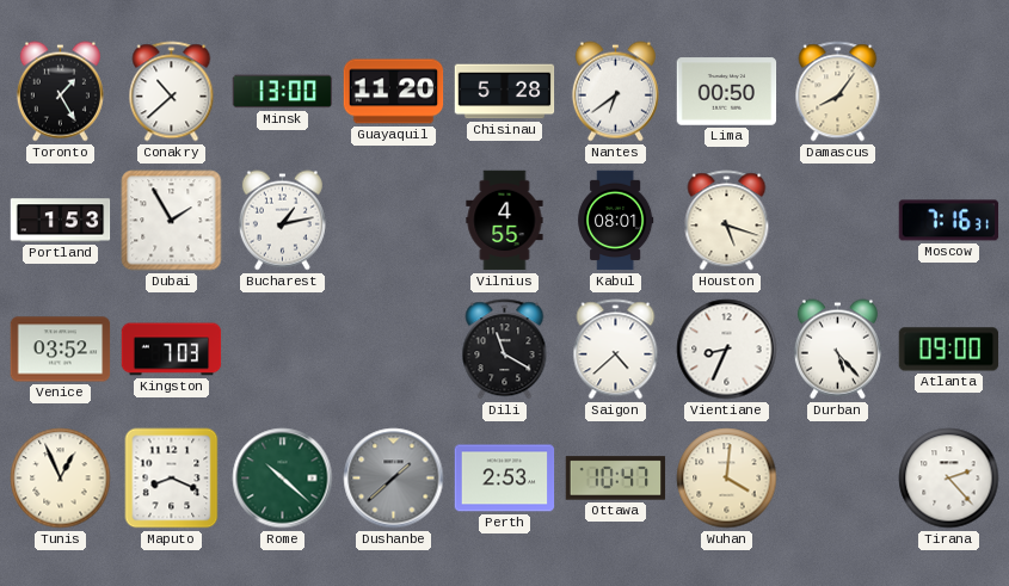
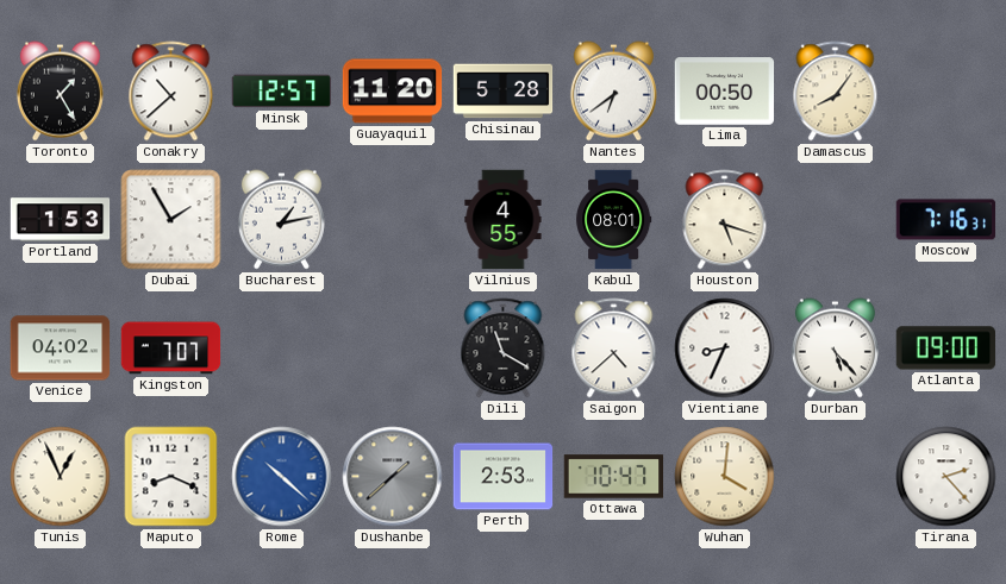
Minsk: 13:00 -> 12:57
Venice: 03:52 -> 04:02
Kingston: 7:03 -> 7:07
Rome dial: green -> blue
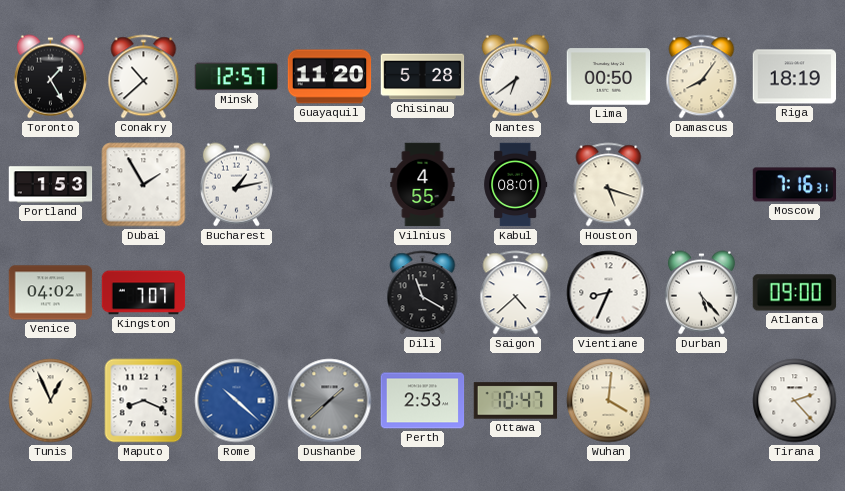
Riga: none -> 18:19
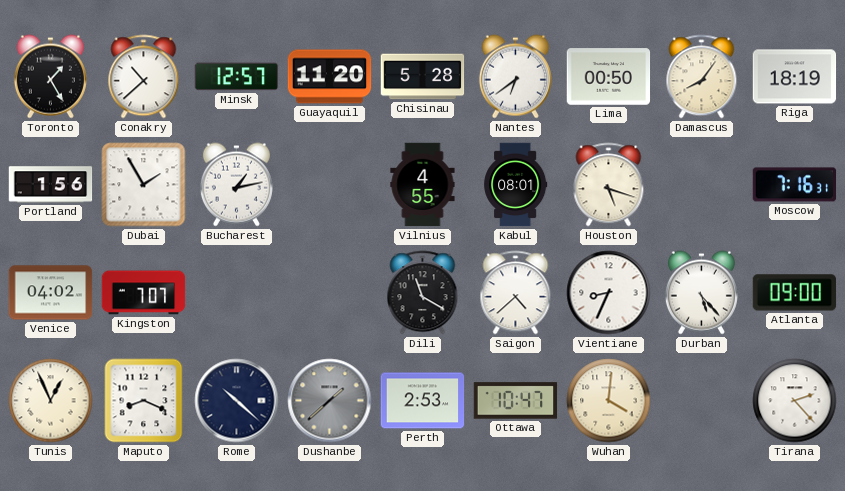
Portland: 1:53 -> 1:56
Rome dial: blue -> navy
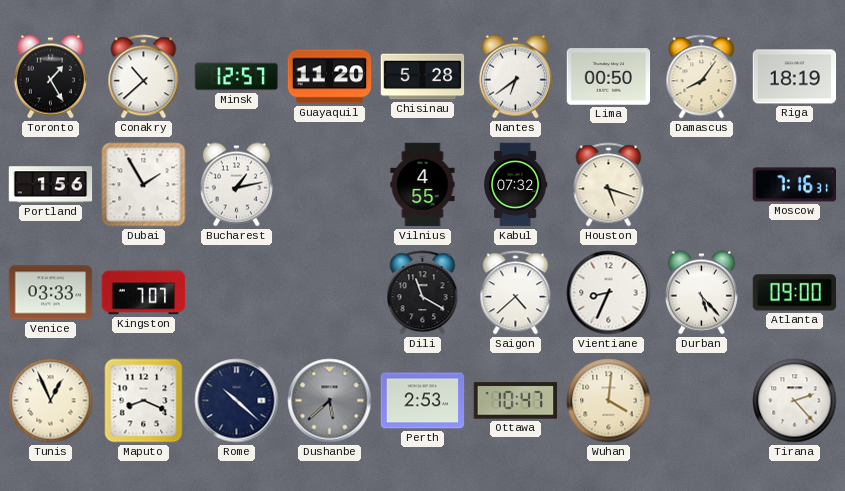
Kabul: 08:01 -> 07:32
Venice: 04:02 -> 03:33
Dushanbe: 1:38 -> 5:38
